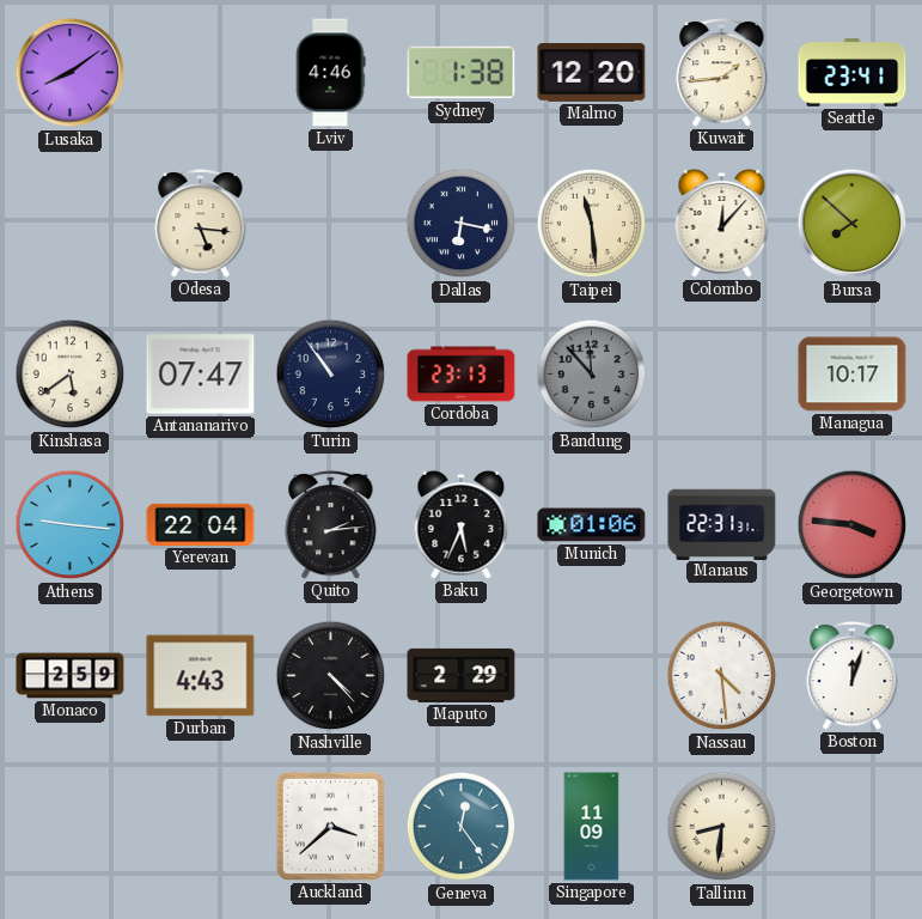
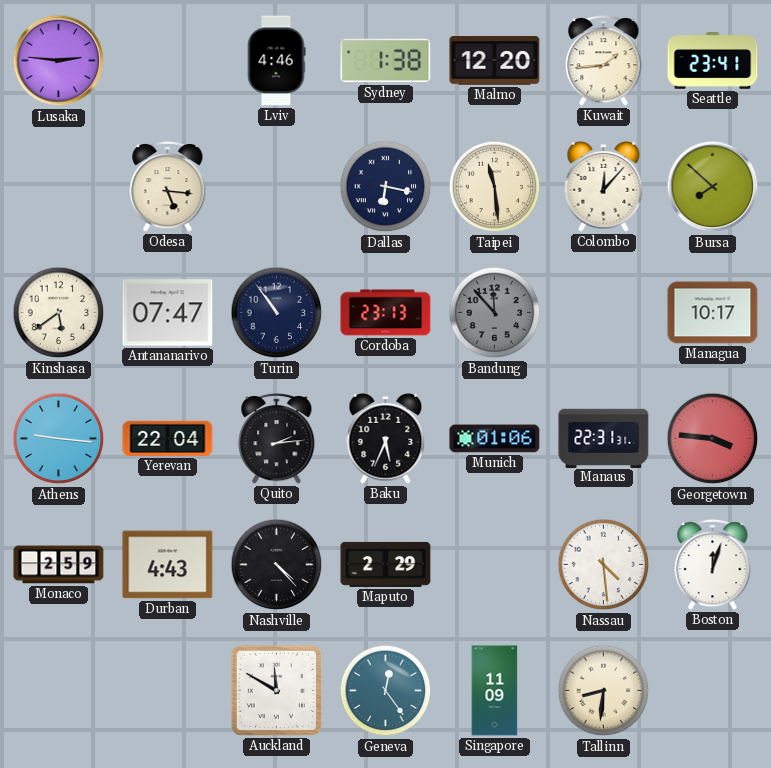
Lusaka: 8:09 -> 2:46
Auckland: 3:38 -> 11:50
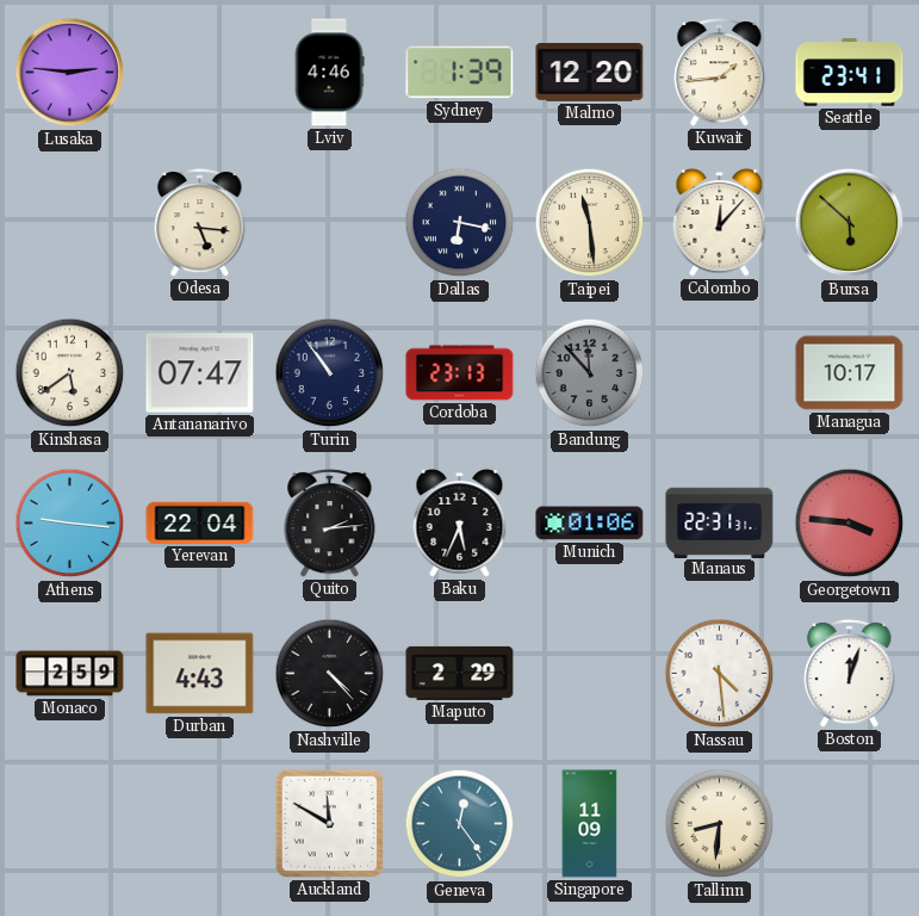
Sydney: 1:38 -> 1:39
Bursa: 7:52 -> 5:52
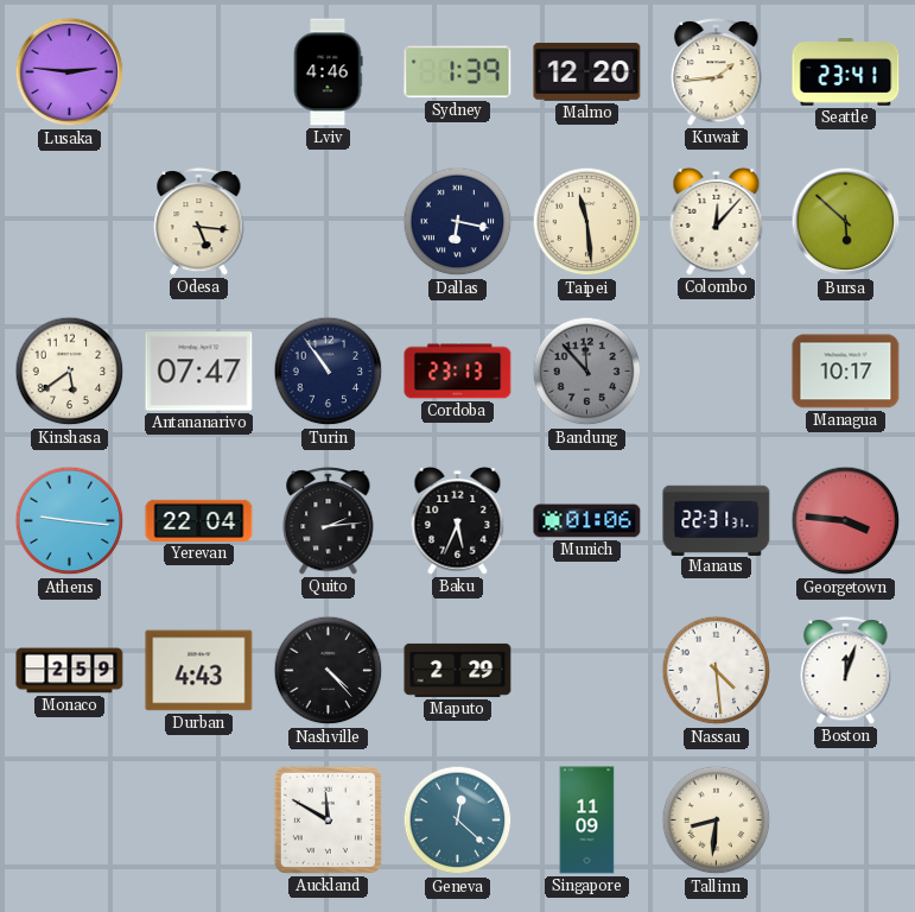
Geneva: 12:24 -> 12:22
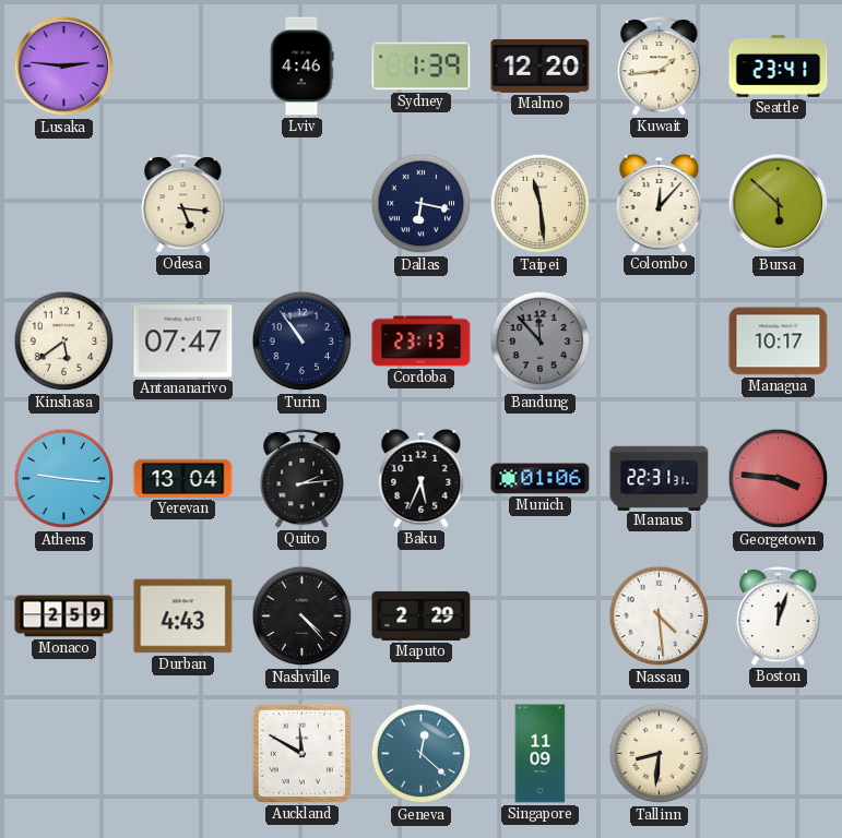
Yerevan: 22:04 -> 13:04
